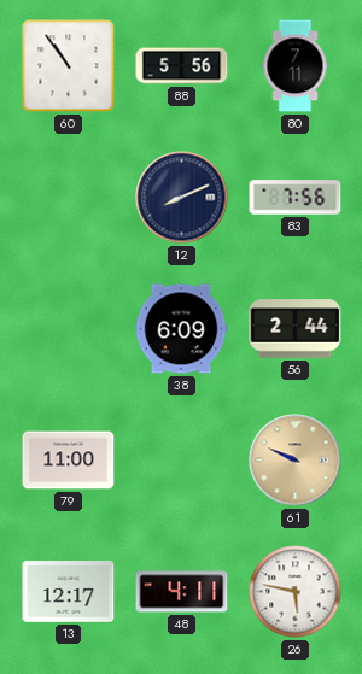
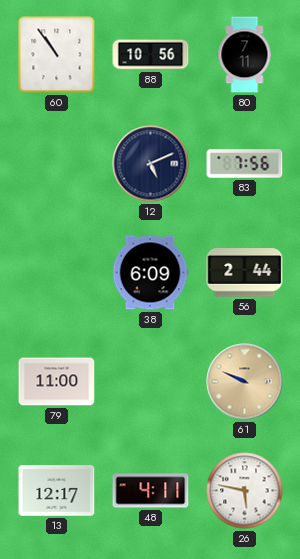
88: 5:56 -> 10:56
12: 8:11 -> 5:11
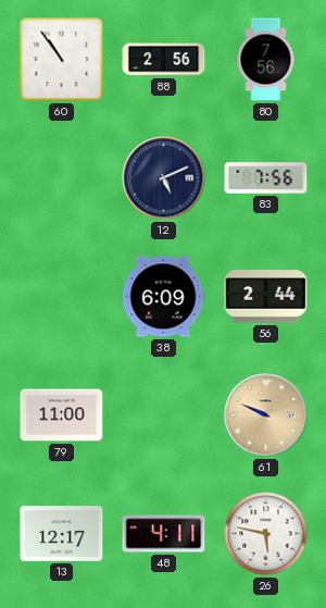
88: 10:56 -> 2:56
80: 7:11 -> 7:56
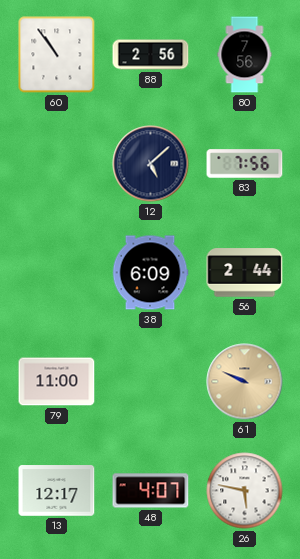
12: 5:11 -> 5:08
48: 4:11 -> 4:07
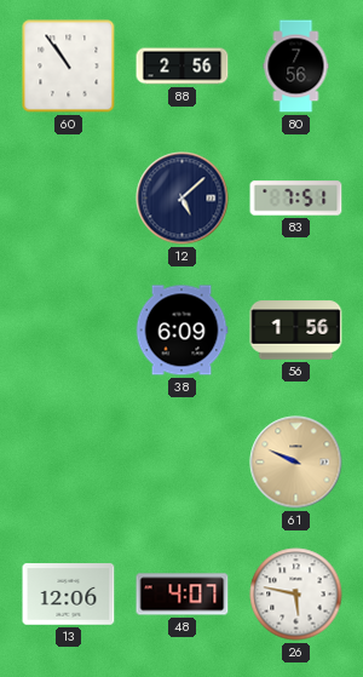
83: 7:56 -> 7:51
56: 2:44 -> 1:56
79: 11:00 -> none
13: 12:17 -> 12:06
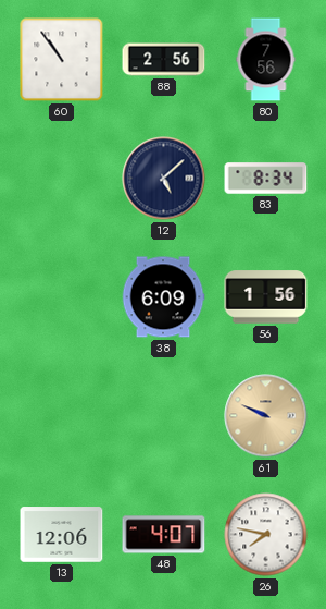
83: 7:51 -> 8:34
26: 5:47 -> 7:47
